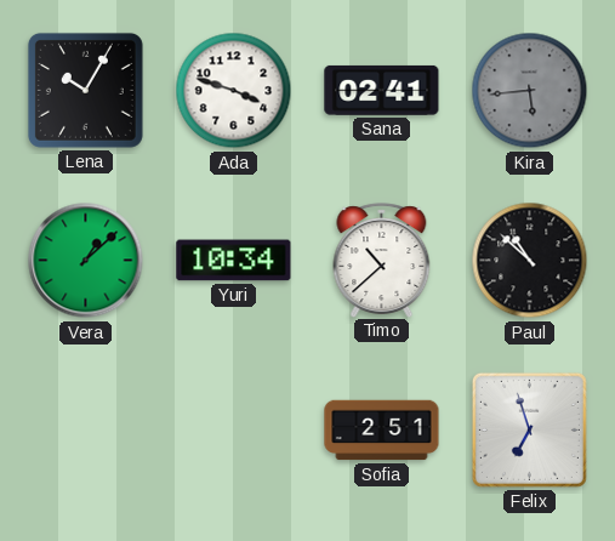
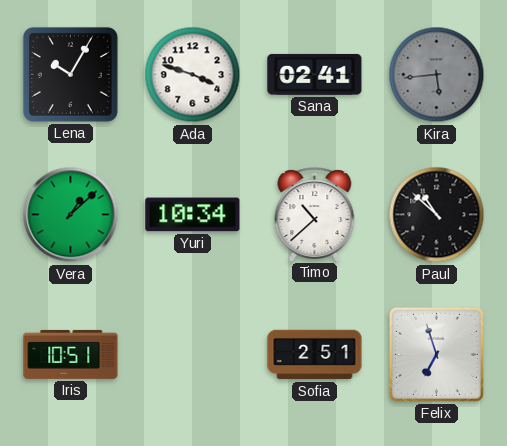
Iris: none -> 10:51
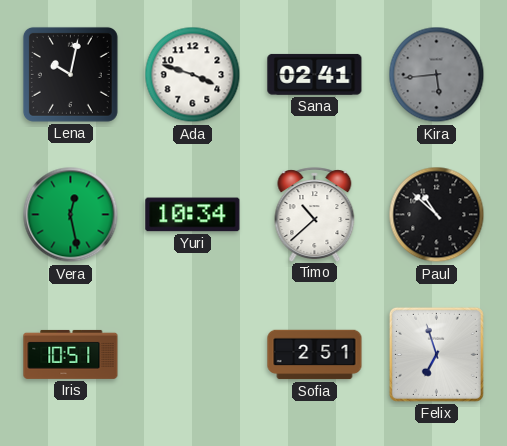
Lena: 10:05 -> 10:02
Vera: 1:08 -> 12:28
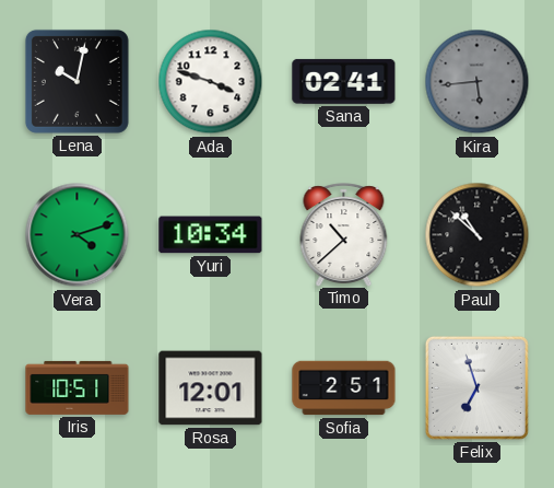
Vera: 12:28 -> 4:12
Rosa: none -> 12:01
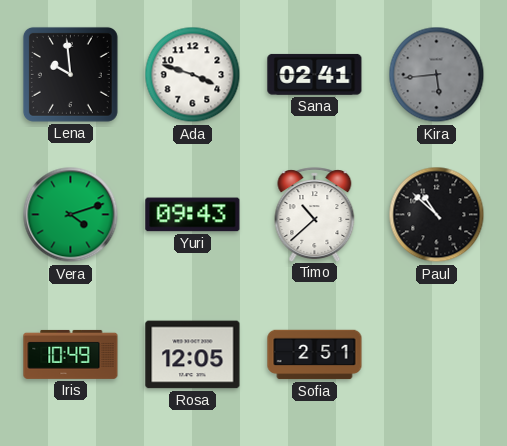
Lena: 10:02 -> 9:59
Yuri: 10:34 -> 09:43
Iris: 10:51 -> 10:49
Rosa: 12:01 -> 12:05
Felix: 6:57 -> none
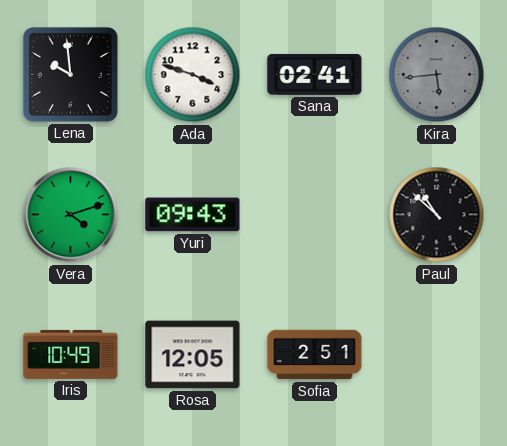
Timo: 10:38 -> none
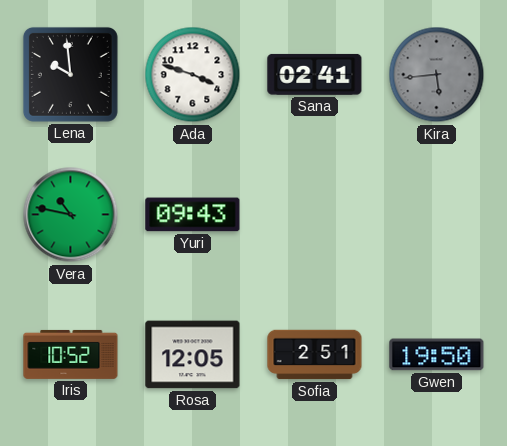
Vera: 4:12 -> 10:47
Paul: 10:52 -> none
Iris: 10:49 -> 10:52
Gwen: none -> 19:50
